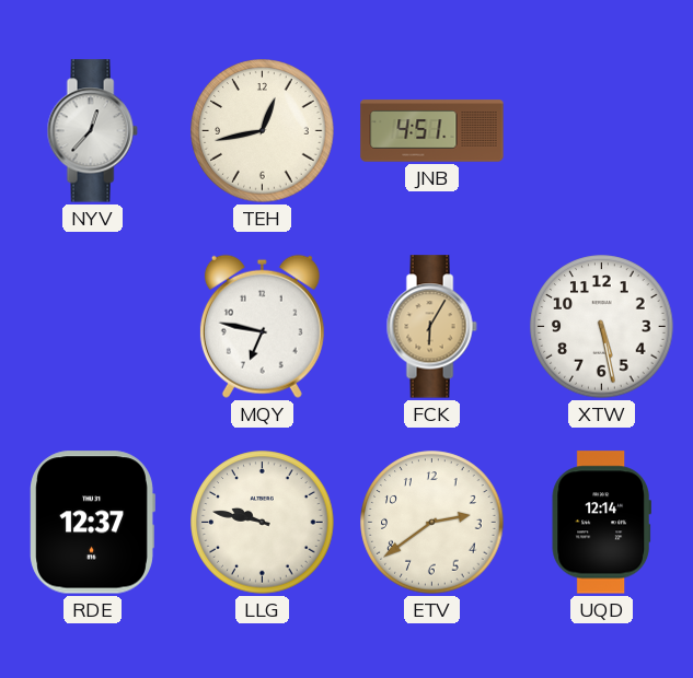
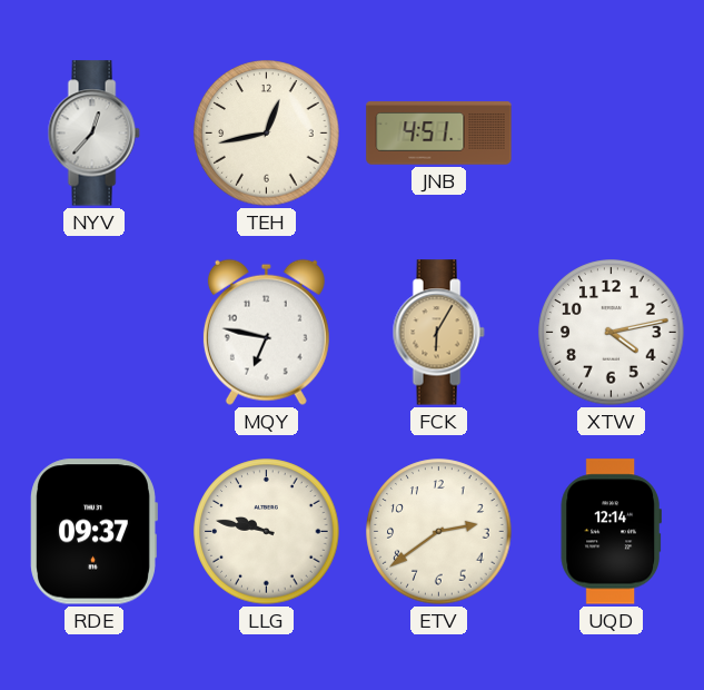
XTW: 5:28 -> 4:13
RDE: 12:37 -> 09:37
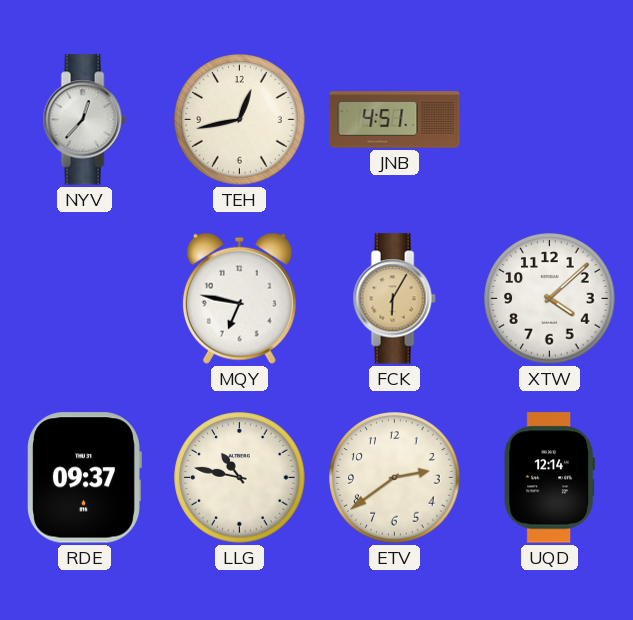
XTW: 4:13 -> 4:08
LLG: 9:47 -> 10:47
